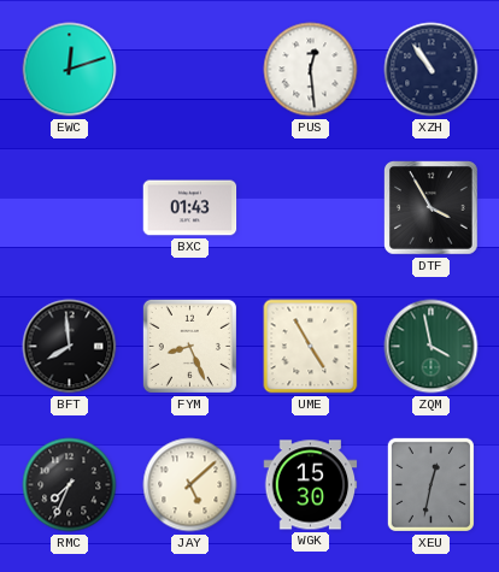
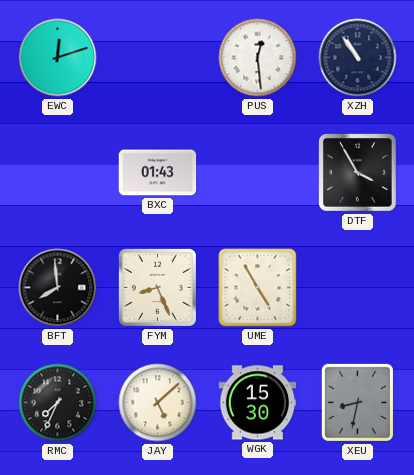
ZQM: 3:58 -> none
XEU: 12:32 -> 8:32
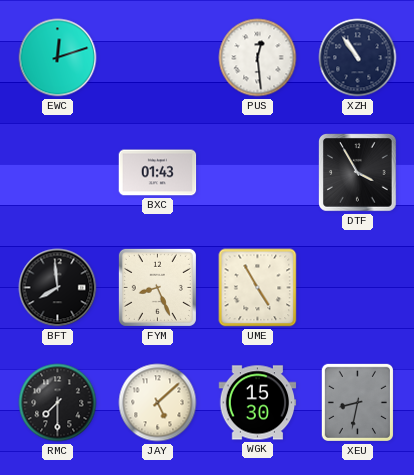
RMC: 7:34 -> 7:30
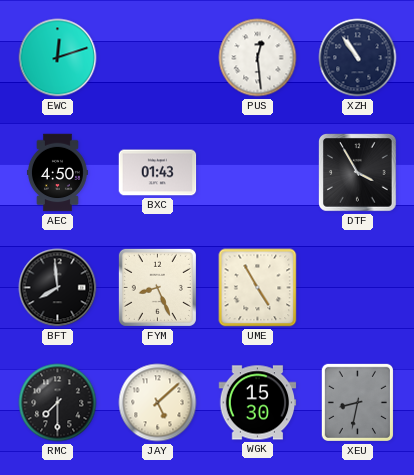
AEC: none -> 4:50
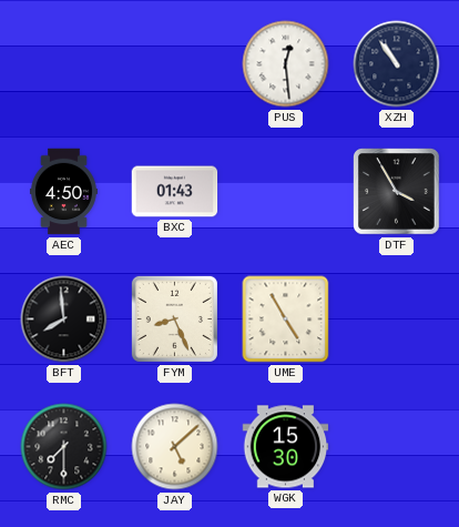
EWC: 12:12 -> none
XEU: 8:32 -> none
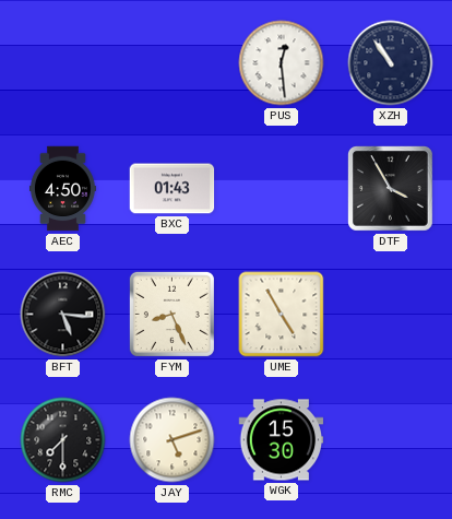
BFT: 7:59 -> 5:16
JAY: 5:08 -> 5:12
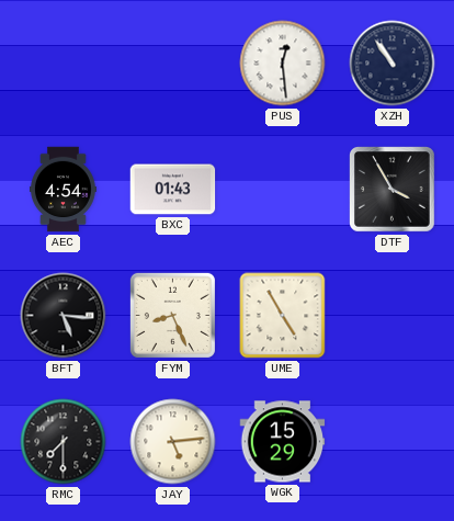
AEC: 4:50 -> 4:54
JAY: 5:12 -> 5:14
WGK: 15:30 -> 15:29
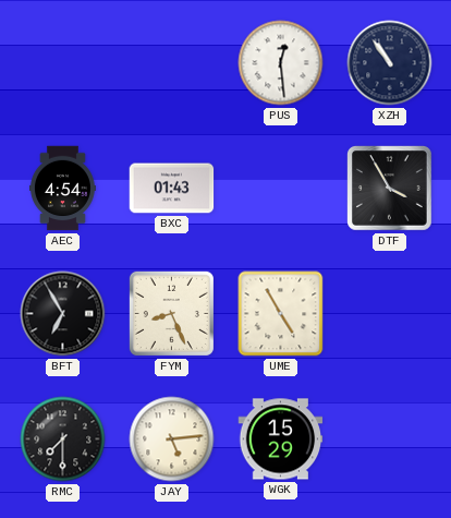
BFT: 5:16 -> 6:55
